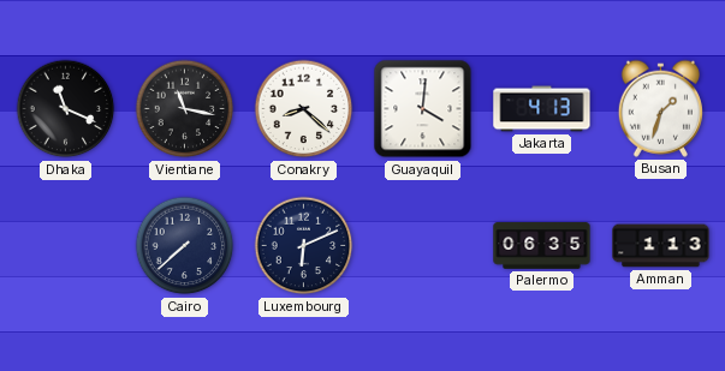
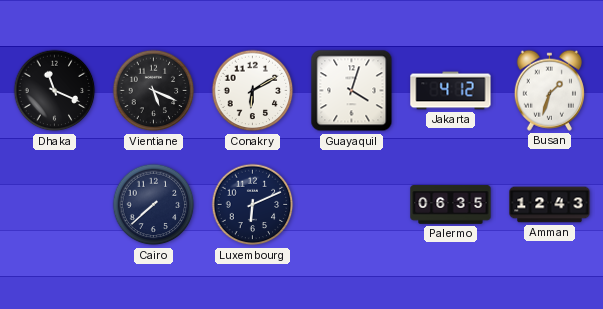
Vientiane: 11:17 -> 5:19
Conakry: 8:22 -> 6:10
Guayaquil: 4:01 -> 4:03
Jakarta: 4:13 -> 4:12
Amman: 1:13 -> 12:43
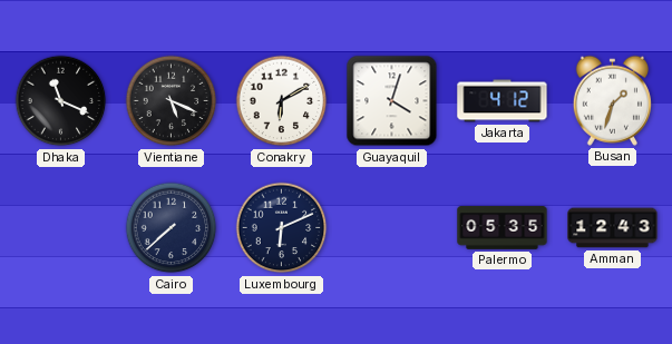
Palermo: 06:35 -> 05:35
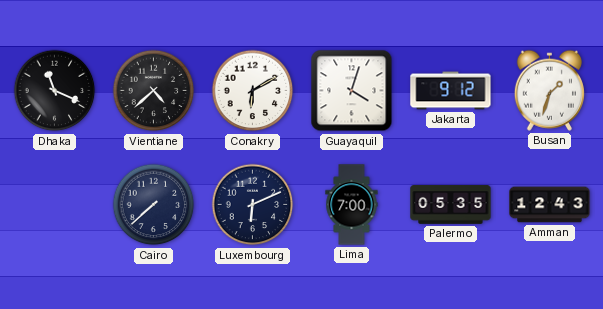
Vientiane: 5:19 -> 4:38
Jakarta: 4:12 -> 9:12
Lima: none -> 7:00
